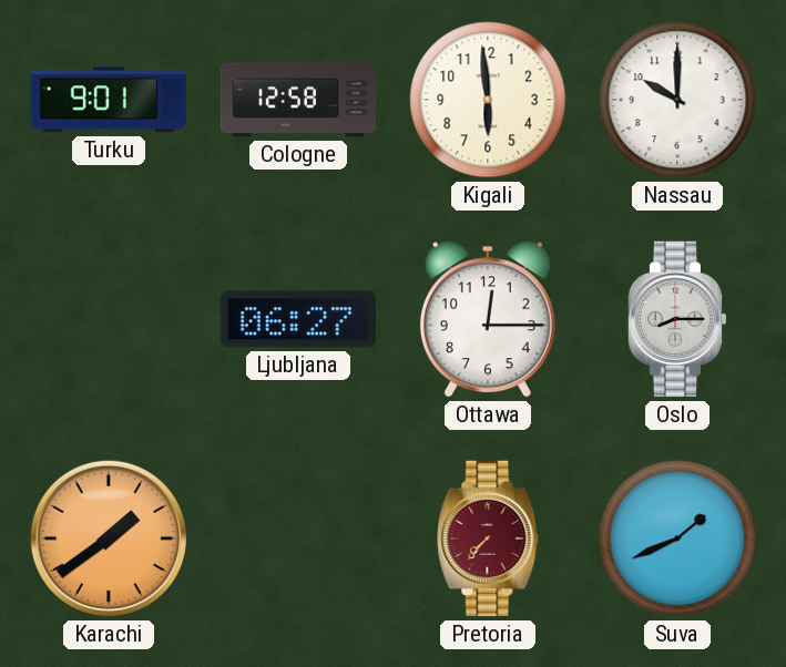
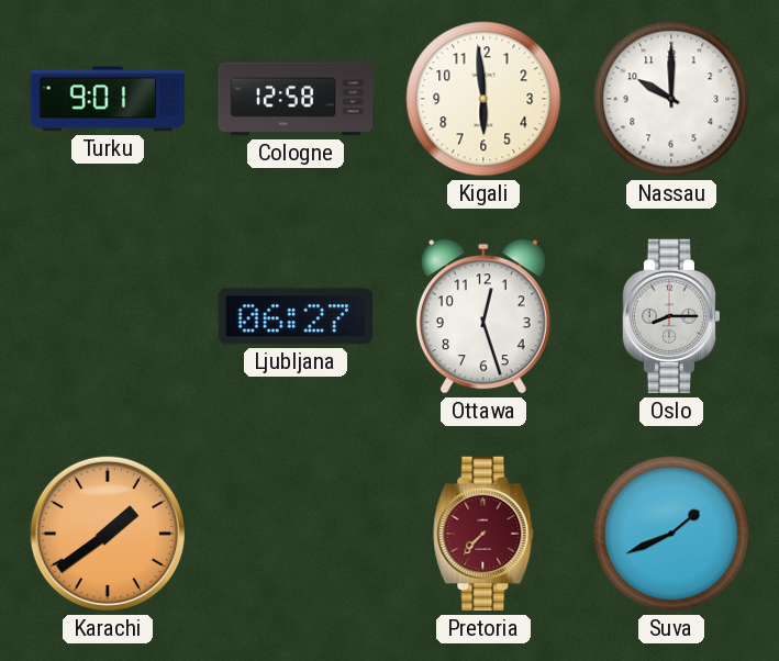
Ottawa: 12:15 -> 12:27
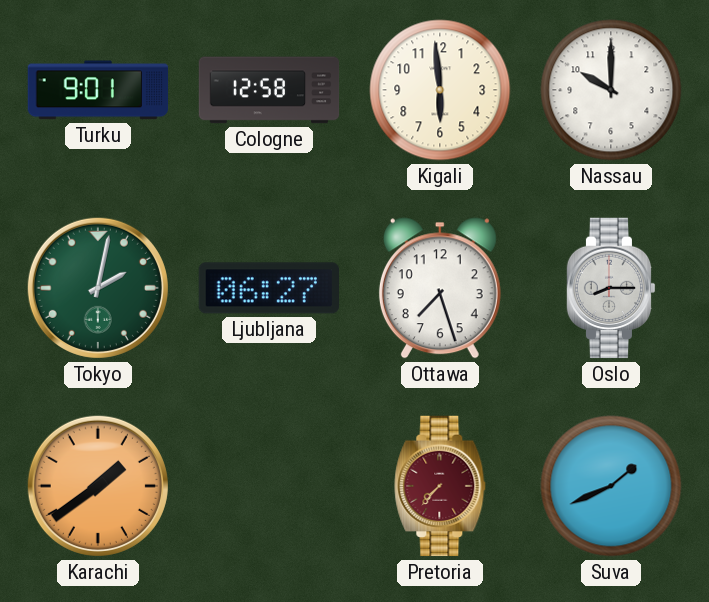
Tokyo: none -> 2:02
Ottawa: 12:27 -> 7:27
